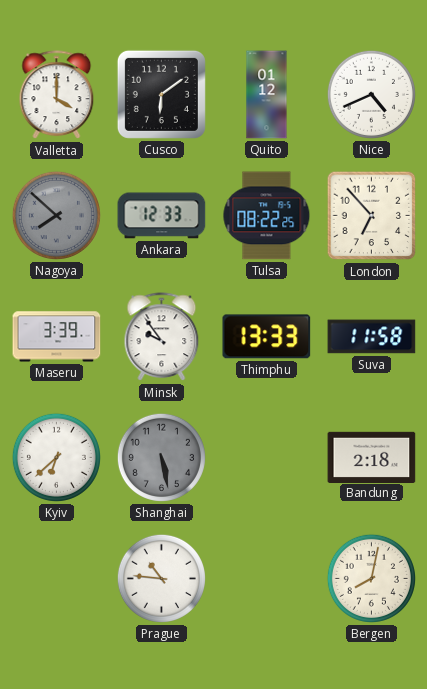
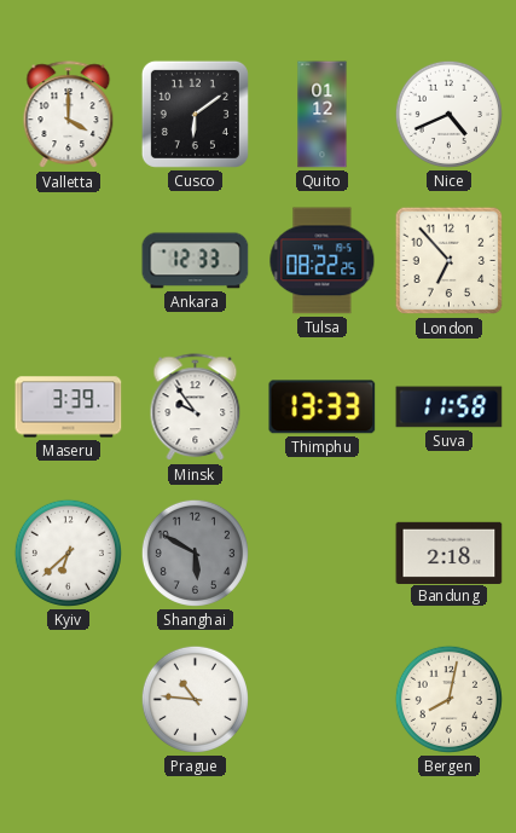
Nagoya: 7:52 -> none
Shanghai: 5:28 -> 5:50
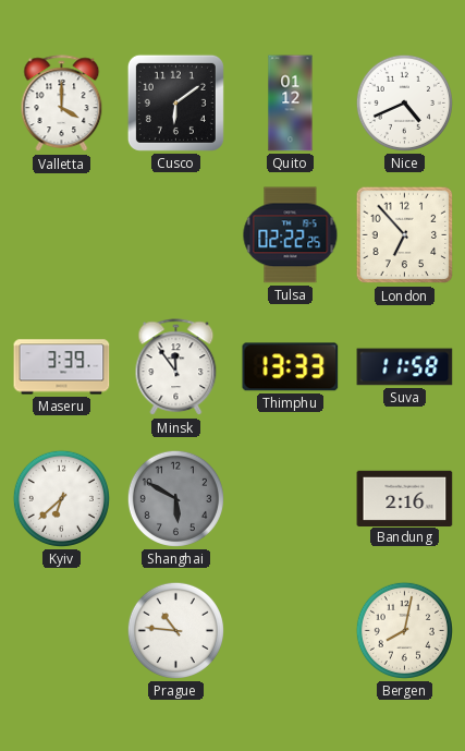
Ankara: 12:33 -> none
Tulsa: 08:22 -> 02:22
Minsk: 9:54 -> 11:54
Bandung: 2:18 -> 2:16
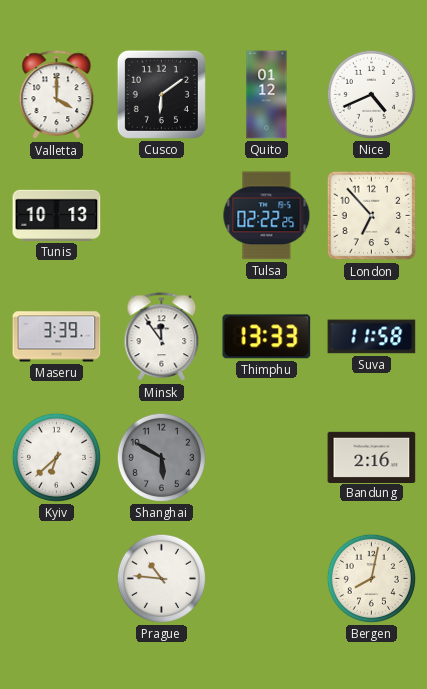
Tunis: none -> 10:13
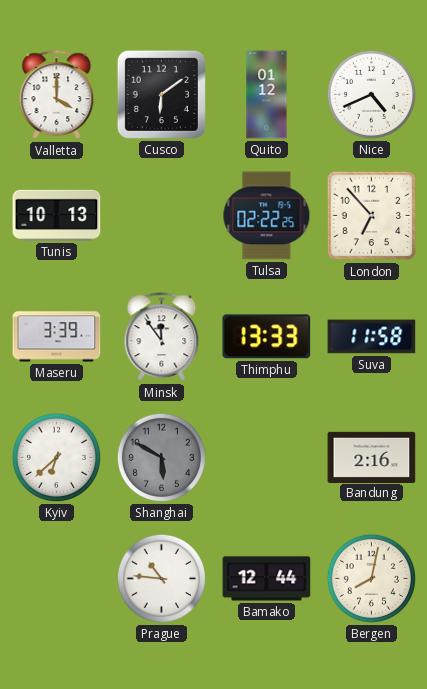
Bamako: none -> 12:44
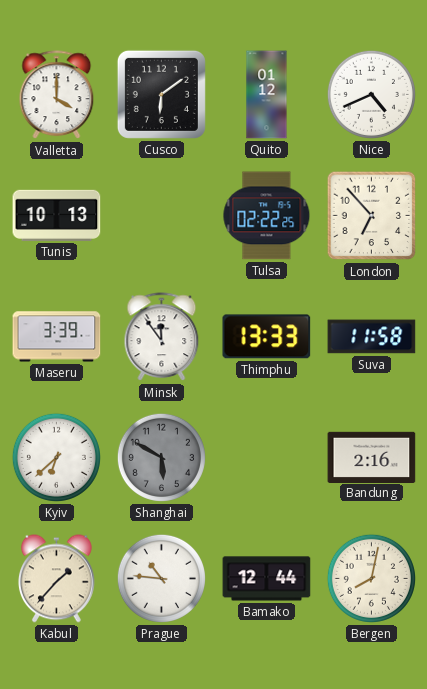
Kabul: none -> 1:37
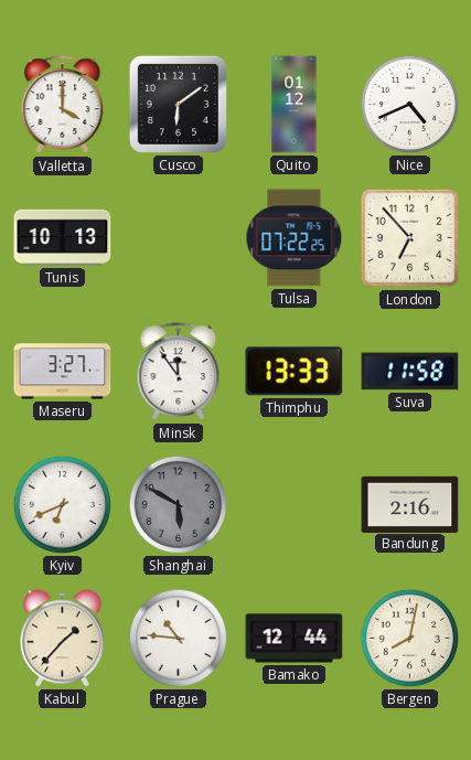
Tulsa: 02:22 -> 07:22
Maseru: 3:39 -> 3:27
Kyiv: 6:38 -> 6:41
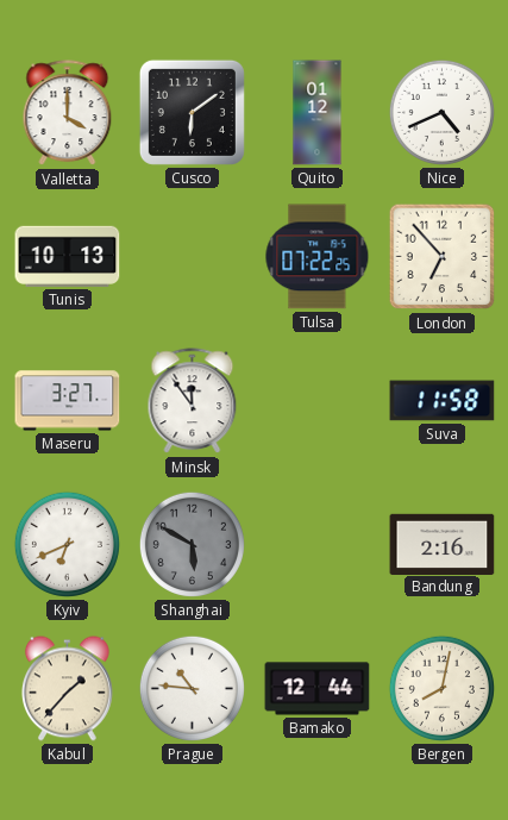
Thimphu: 13:33 -> none
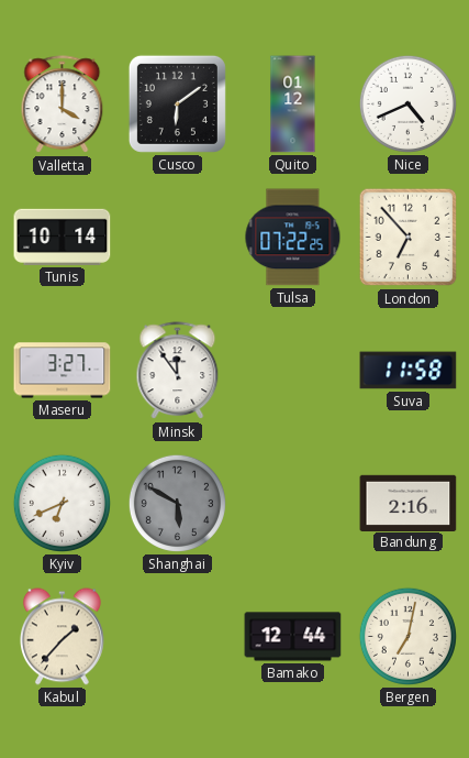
Tunis: 10:13 -> 10:14
Prague: 10:46 -> none
Bergen: 8:02 -> 7:02
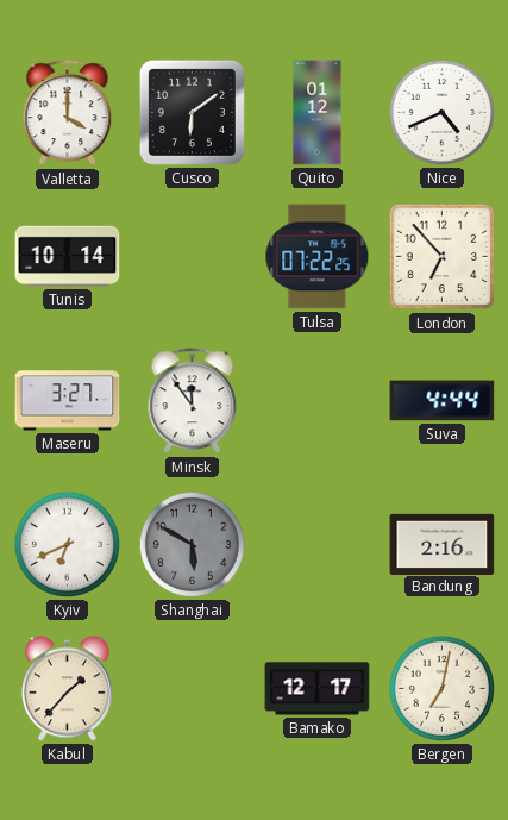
Suva: 11:58 -> 4:44
Bamako: 12:44 -> 12:17
